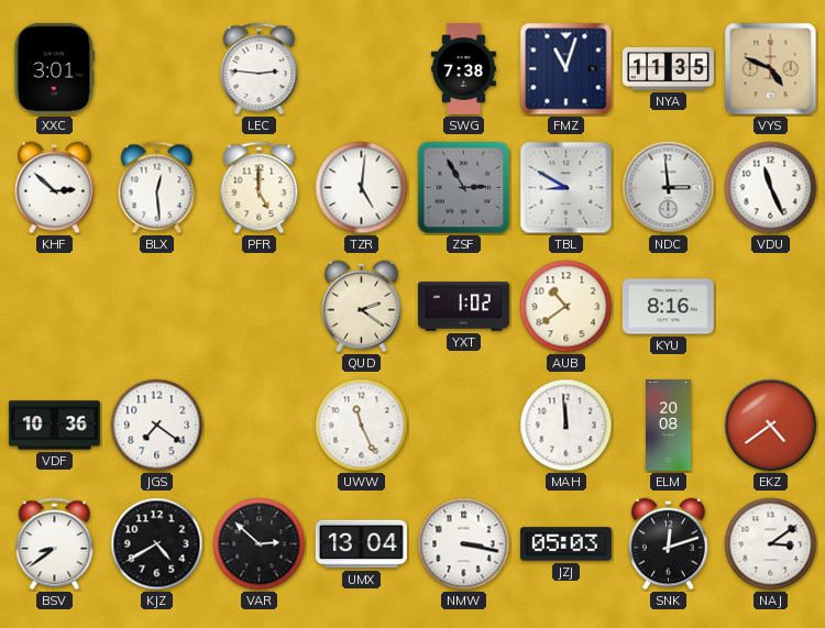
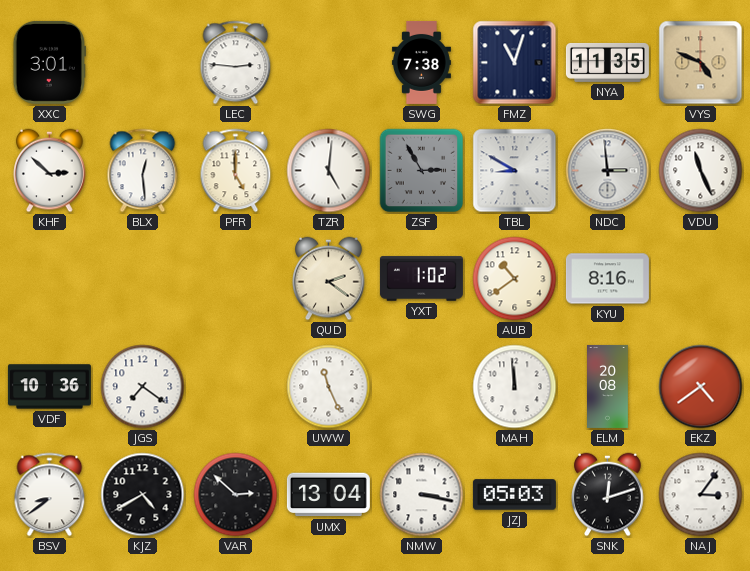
NAJ: 3:09 -> 3:06
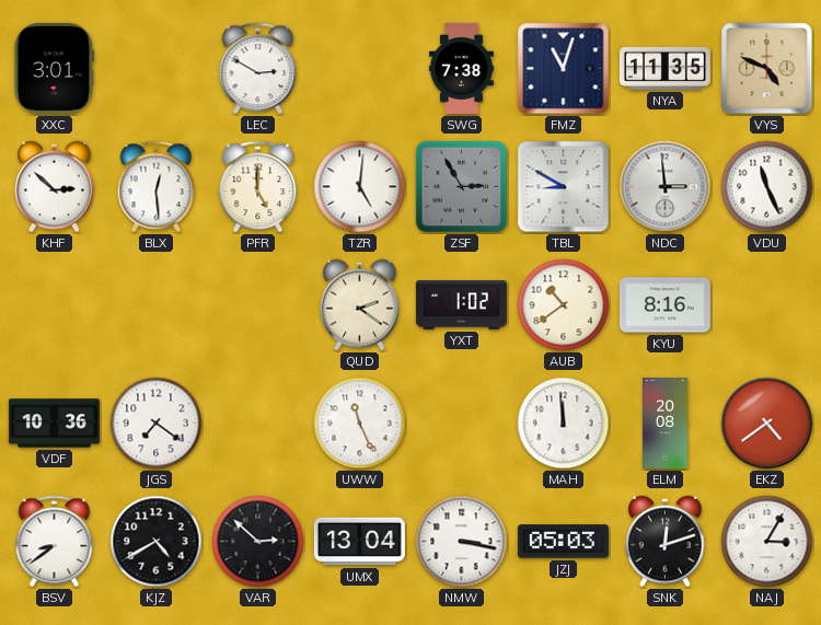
LEC: 2:46 -> 2:50
NAJ: 3:06 -> 3:05
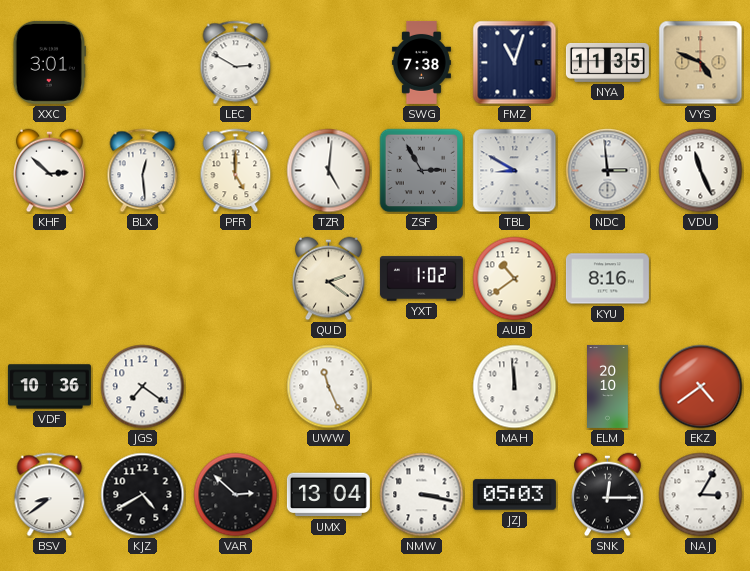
ELM: 20:08 -> 20:10
SNK: 12:12 -> 12:15
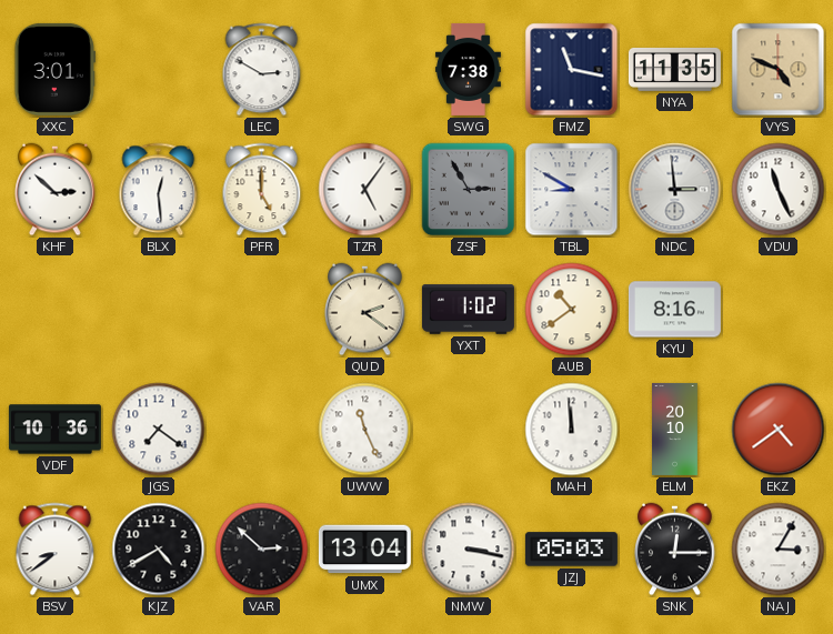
FMZ: 11:03 -> 11:17
TZR: 5:01 -> 5:06
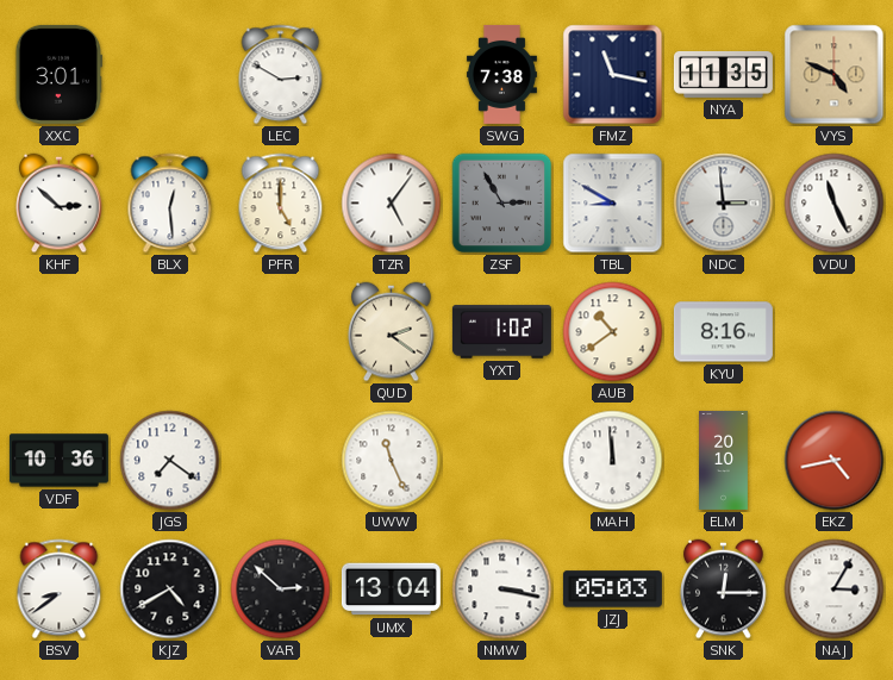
EKZ: 4:39 -> 4:43
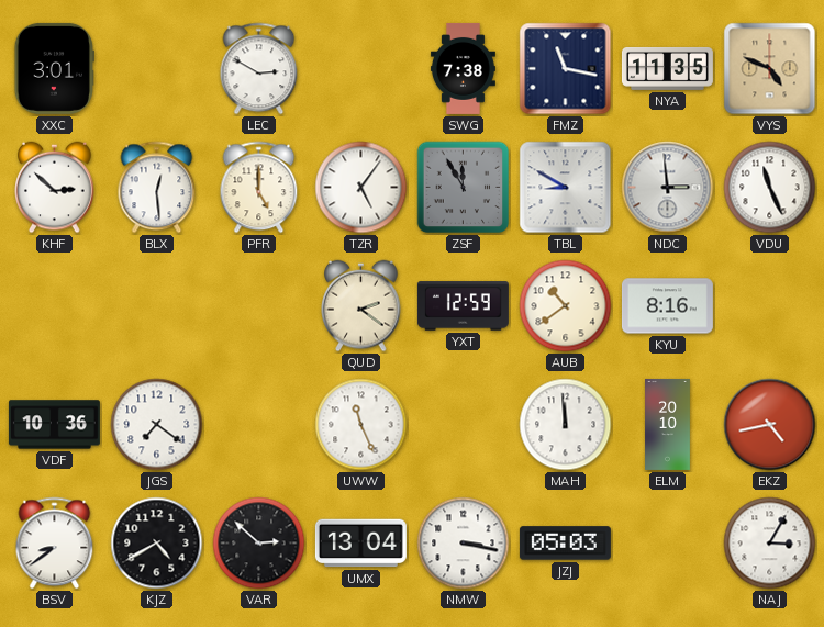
ZSF: 2:55 -> 11:55
YXT: 1:02 -> 12:59
SNK: 12:15 -> none
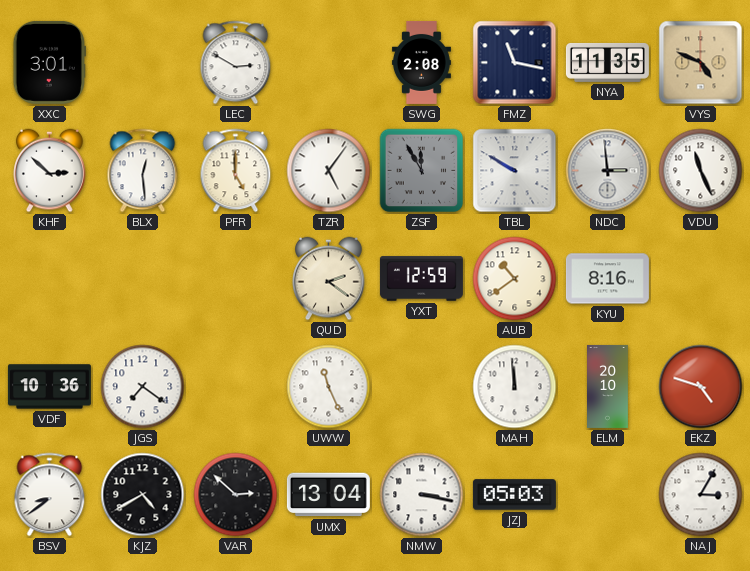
SWG: 7:38 -> 2:08
TBL: 8:50 -> 9:50
EKZ: 4:43 -> 4:48
